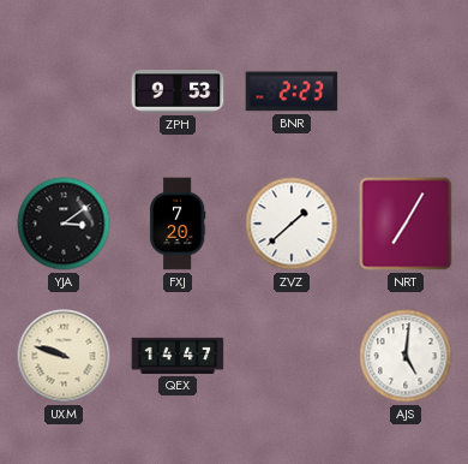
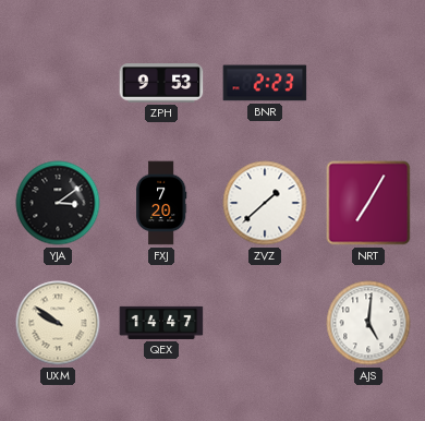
UXM: 9:48 -> 9:51
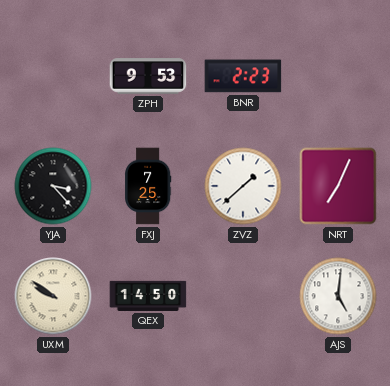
YJA: 3:09 -> 3:23
FXJ: 7:20 -> 7:25
NRT: 7:05 -> 7:04
QEX: 14:47 -> 14:50
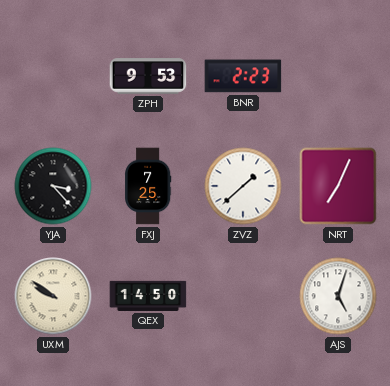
AJS: 5:01 -> 5:03
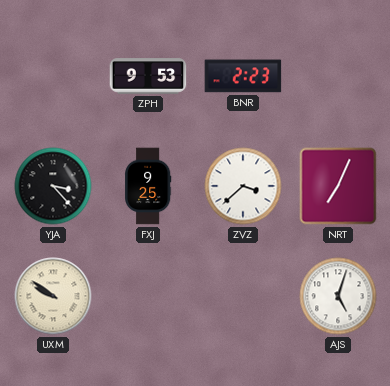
FXJ: 7:25 -> 9:25
ZVZ: 1:38 -> 3:38
QEX: 14:50 -> none
